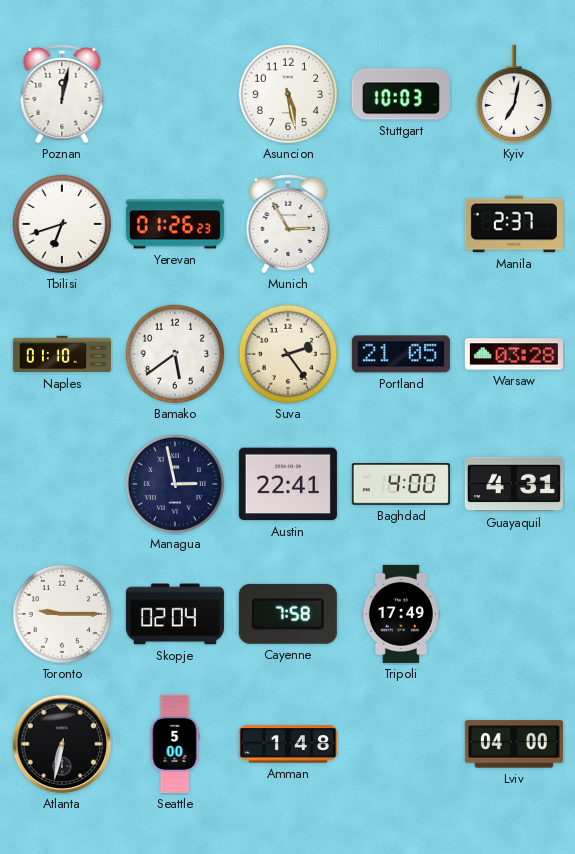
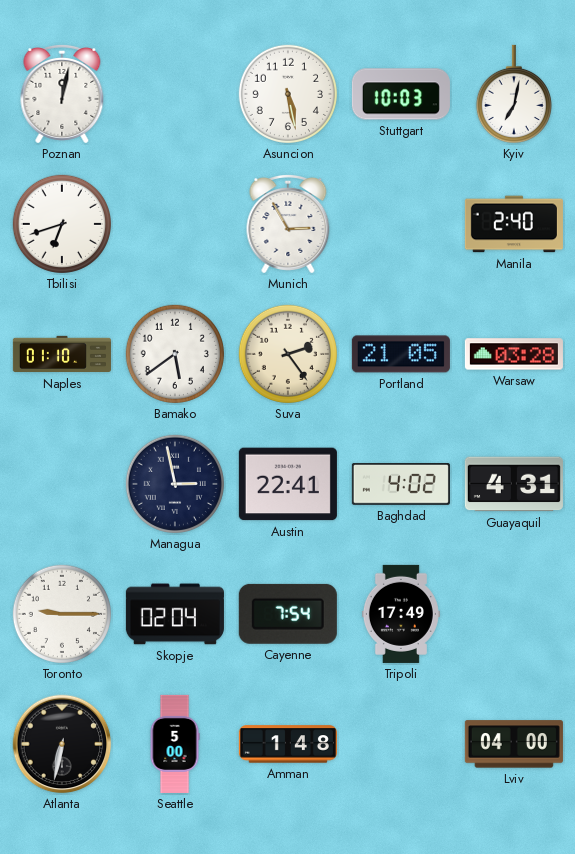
Yerevan: 01:26 -> none
Manila: 2:37 -> 2:40
Baghdad: 4:00 -> 4:02
Cayenne: 7:58 -> 7:54
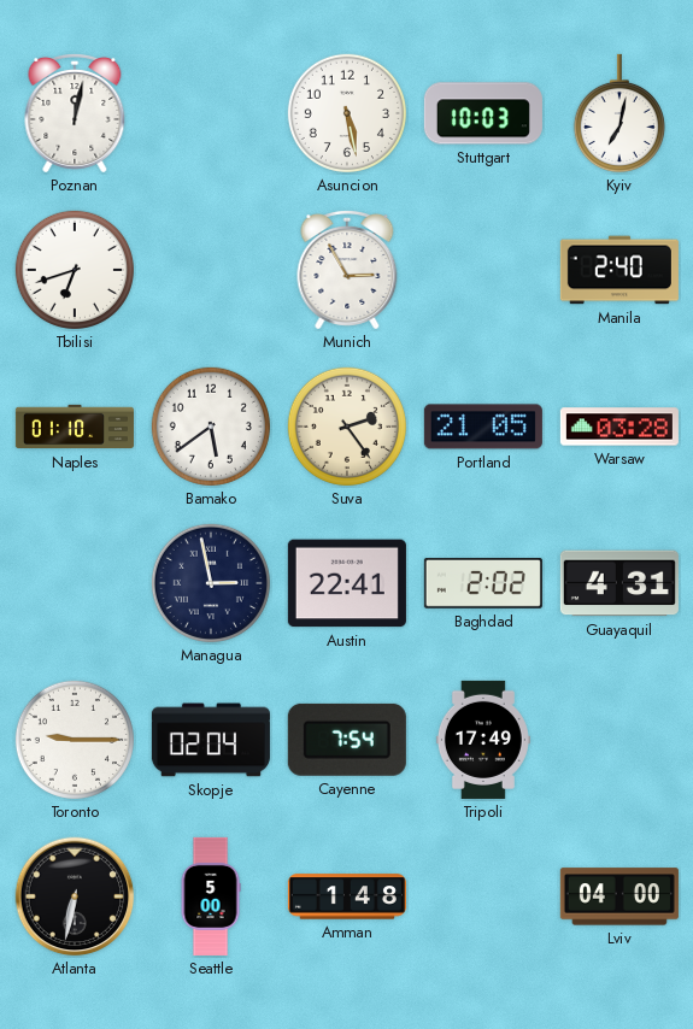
Baghdad: 4:02 -> 2:02
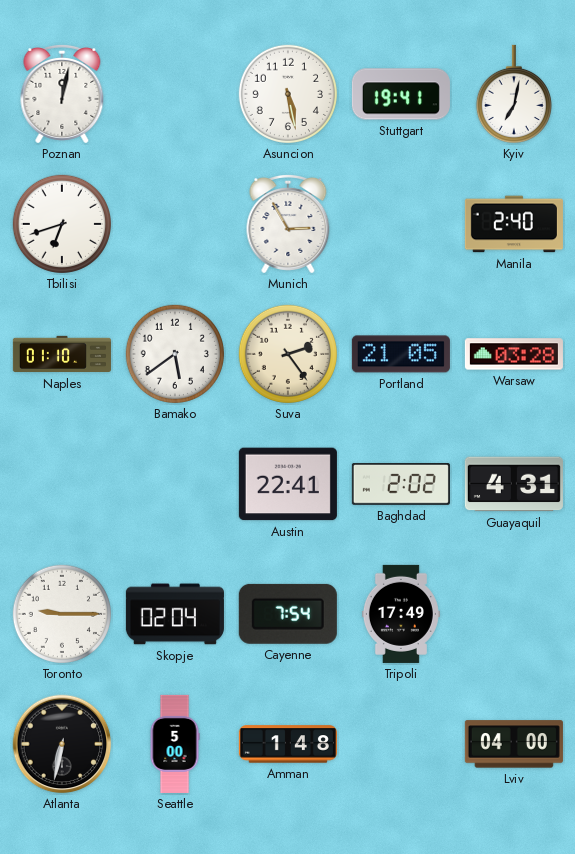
Stuttgart: 10:03 -> 19:41
Managua: 2:58 -> none
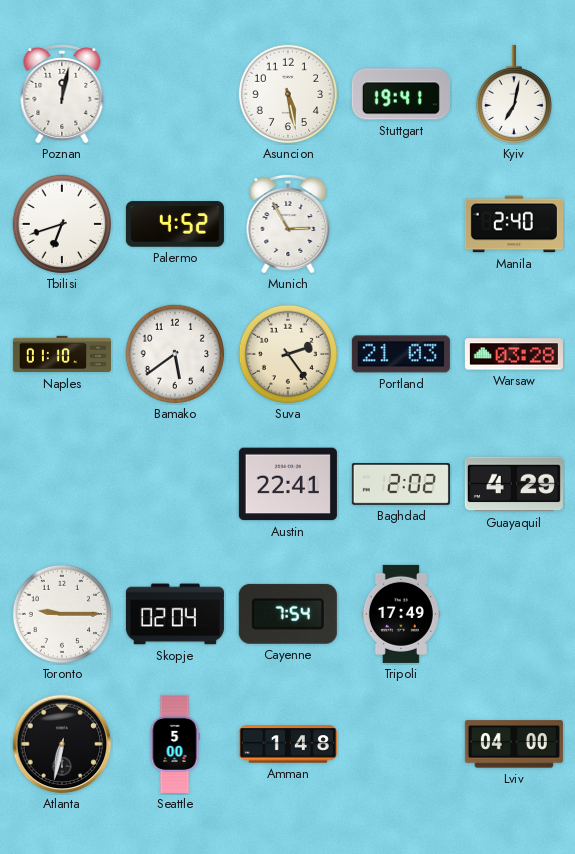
Palermo: none -> 4:52
Portland: 21:05 -> 21:03
Guayaquil: 4:31 -> 4:29
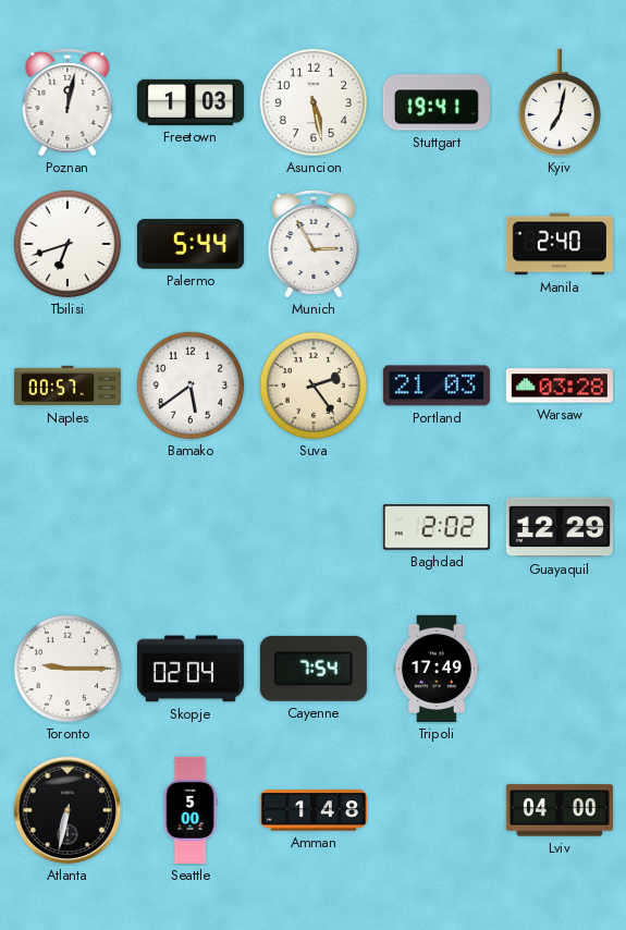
Freetown: none -> 1:03
Palermo: 4:52 -> 5:44
Naples: 01:10 -> 00:57
Austin: 22:41 -> none
Guayaquil: 4:29 -> 12:29
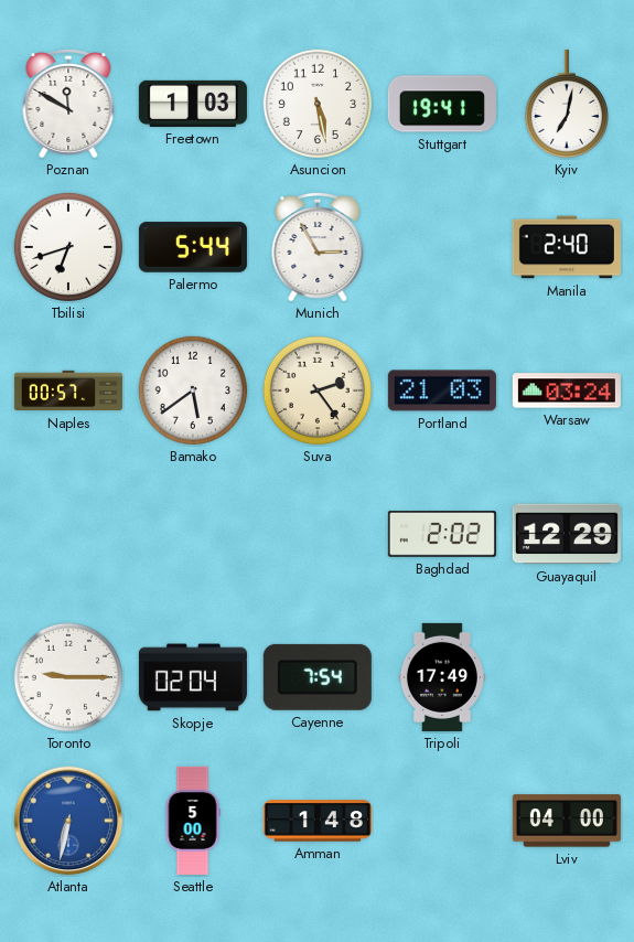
Poznan: 12:02 -> 11:50
Warsaw: 03:28 -> 03:24
Atlanta dial: black -> blue
